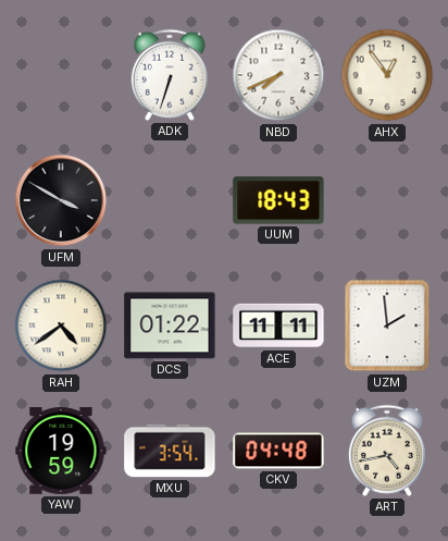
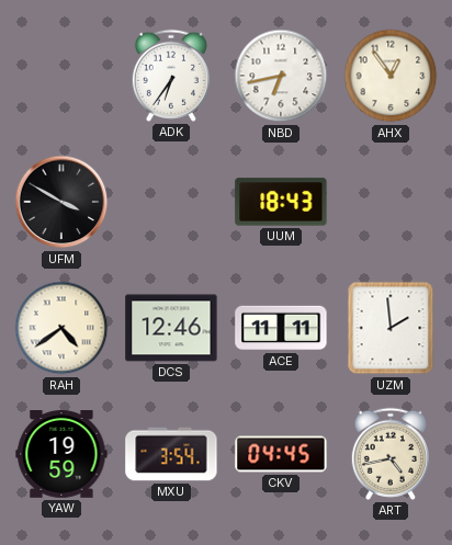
ADK: 6:33 -> 6:36
NBD: 7:41 -> 6:43
DCS: 01:22 -> 12:46
CKV: 04:48 -> 04:45
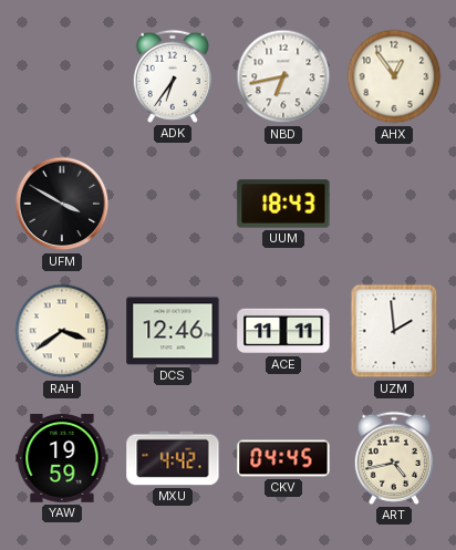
RAH: 4:39 -> 3:39
MXU: 3:54 -> 4:42
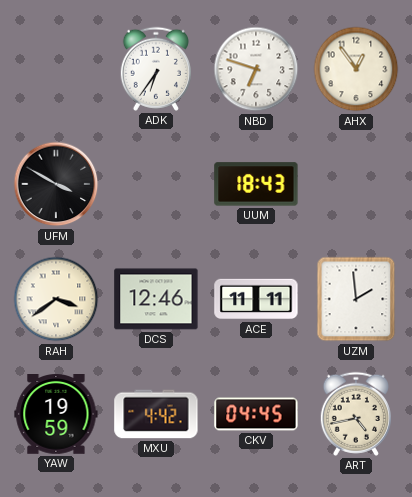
NBD: 6:43 -> 6:48
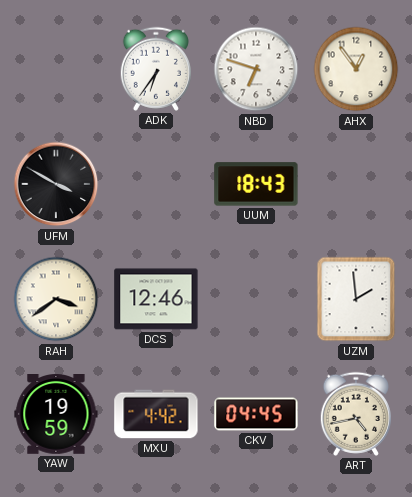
ACE: 11:11 -> none
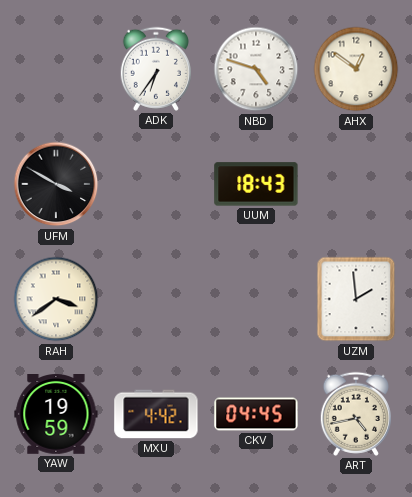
NBD: 6:48 -> 4:48
AHX: 12:54 -> 12:51
DCS: 12:46 -> none
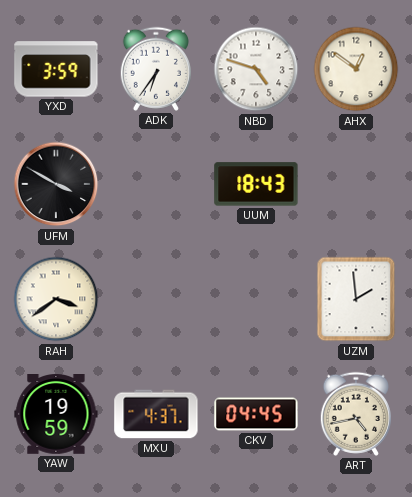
YXD: none -> 3:59
MXU: 4:42 -> 4:37
